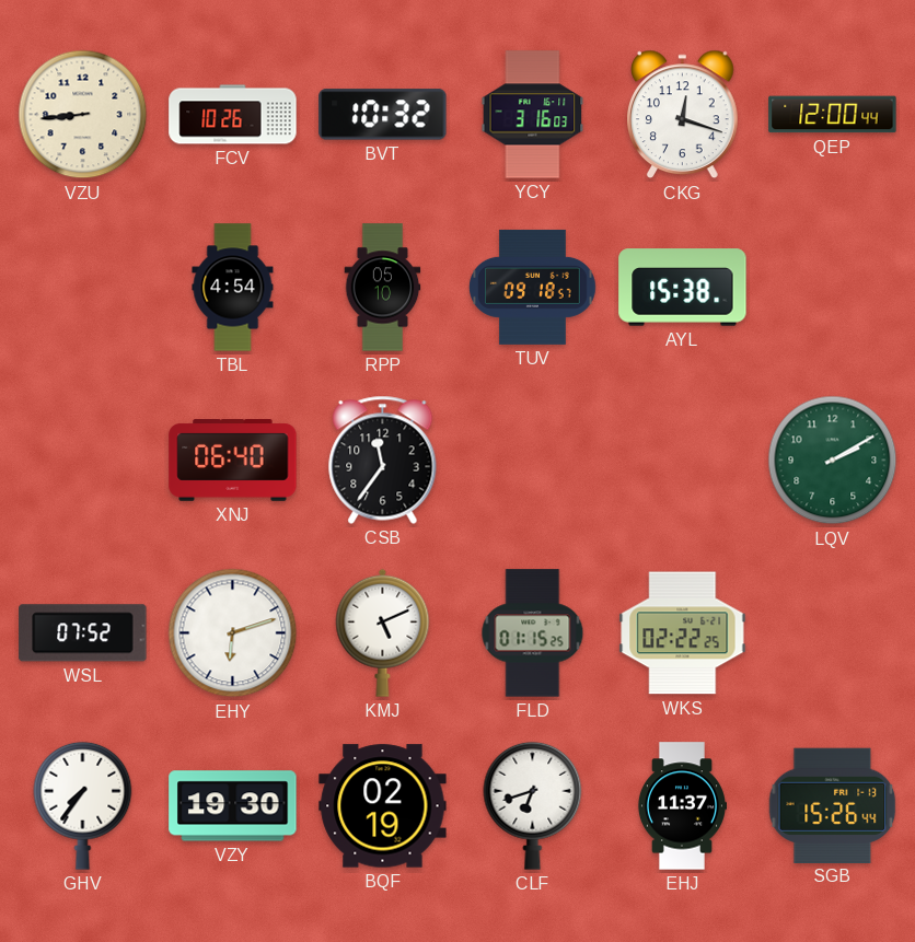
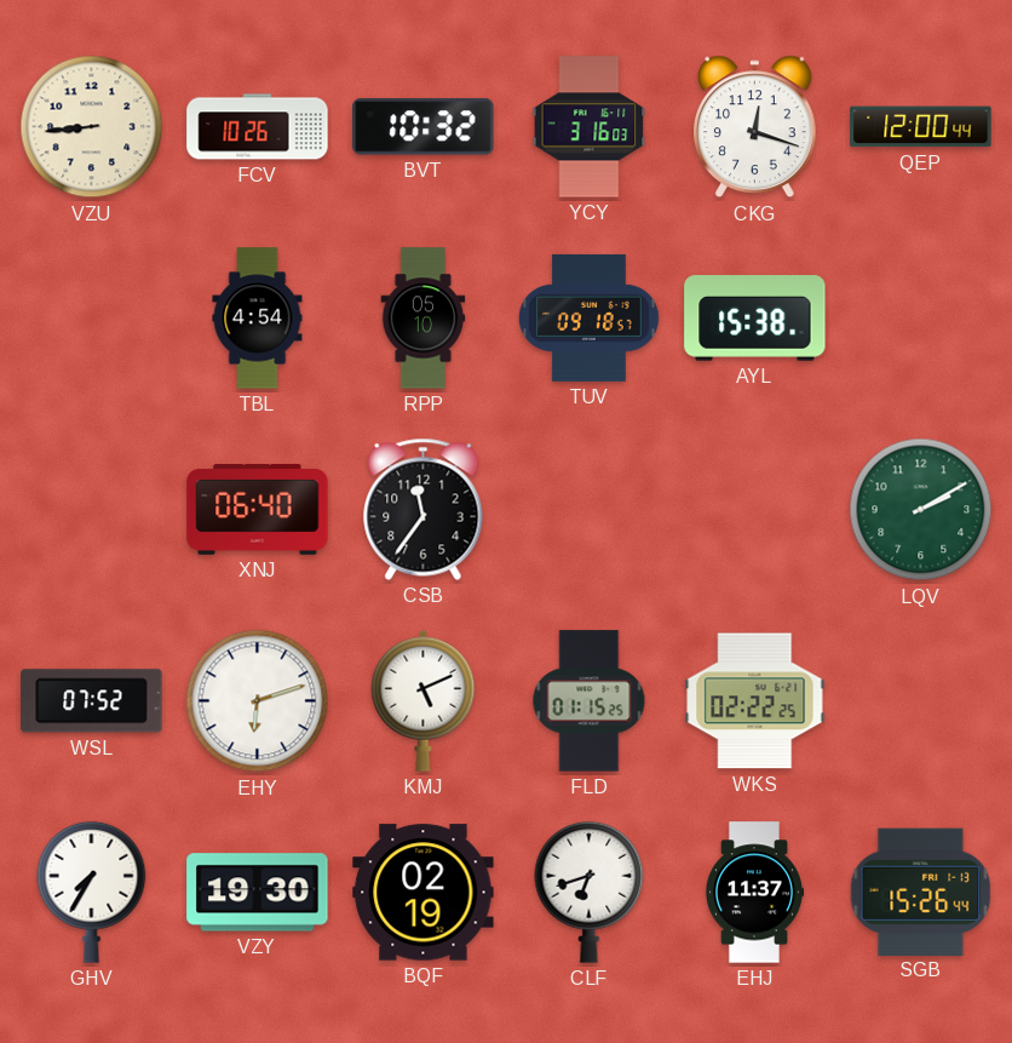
GHV: 7:36 -> 7:35
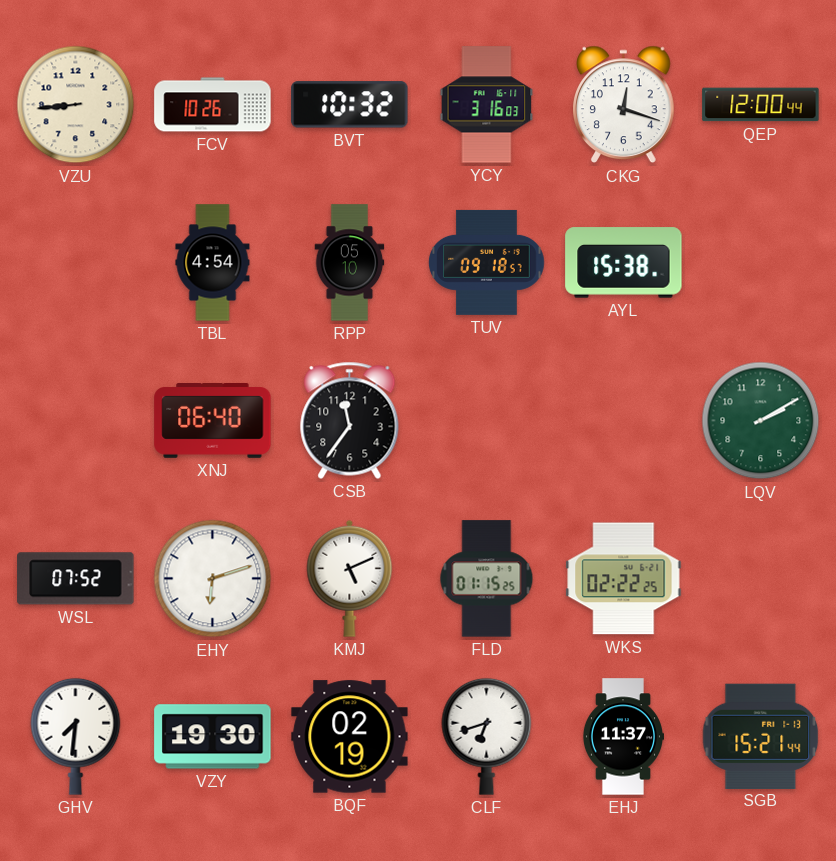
GHV: 7:35 -> 7:31
SGB: 15:26 -> 15:21
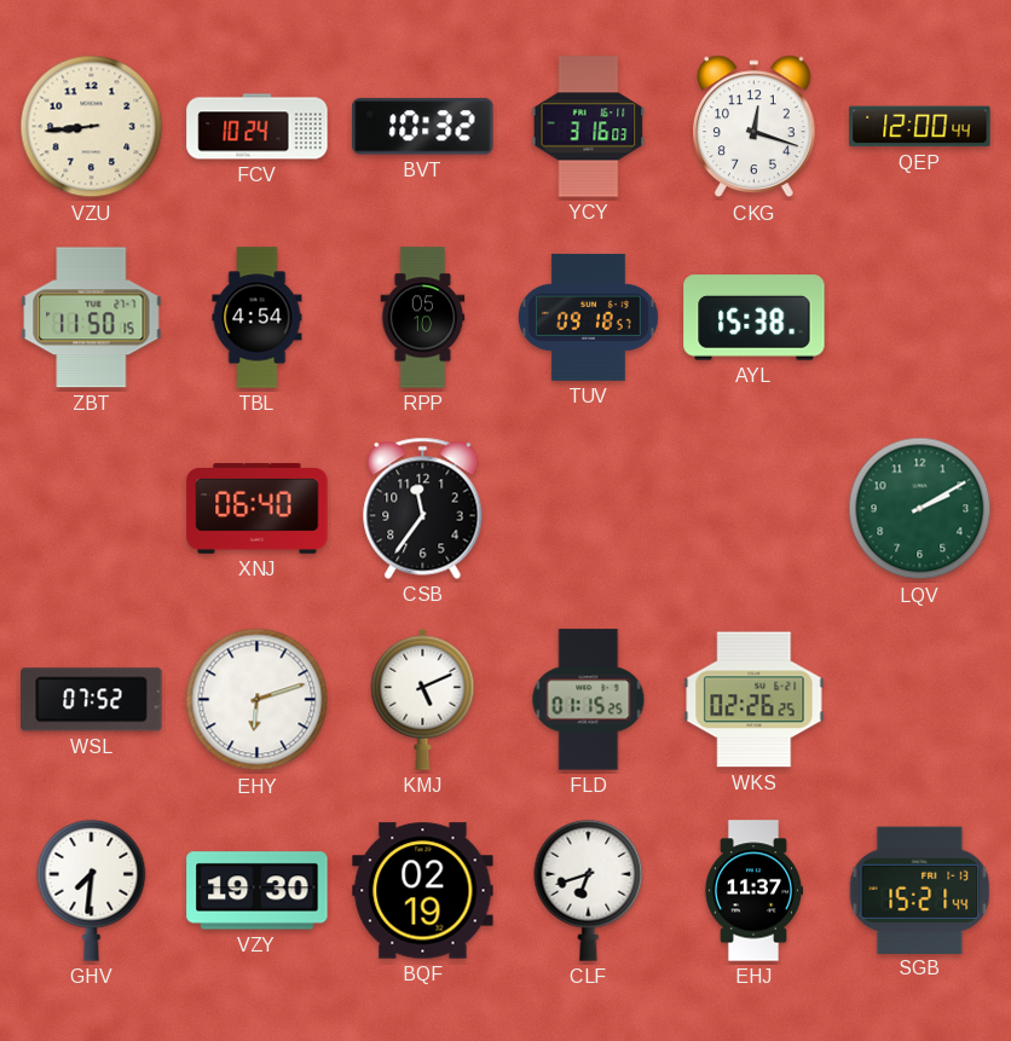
FCV: 10:26 -> 10:24
ZBT: none -> 11:50
WKS: 02:22 -> 02:26
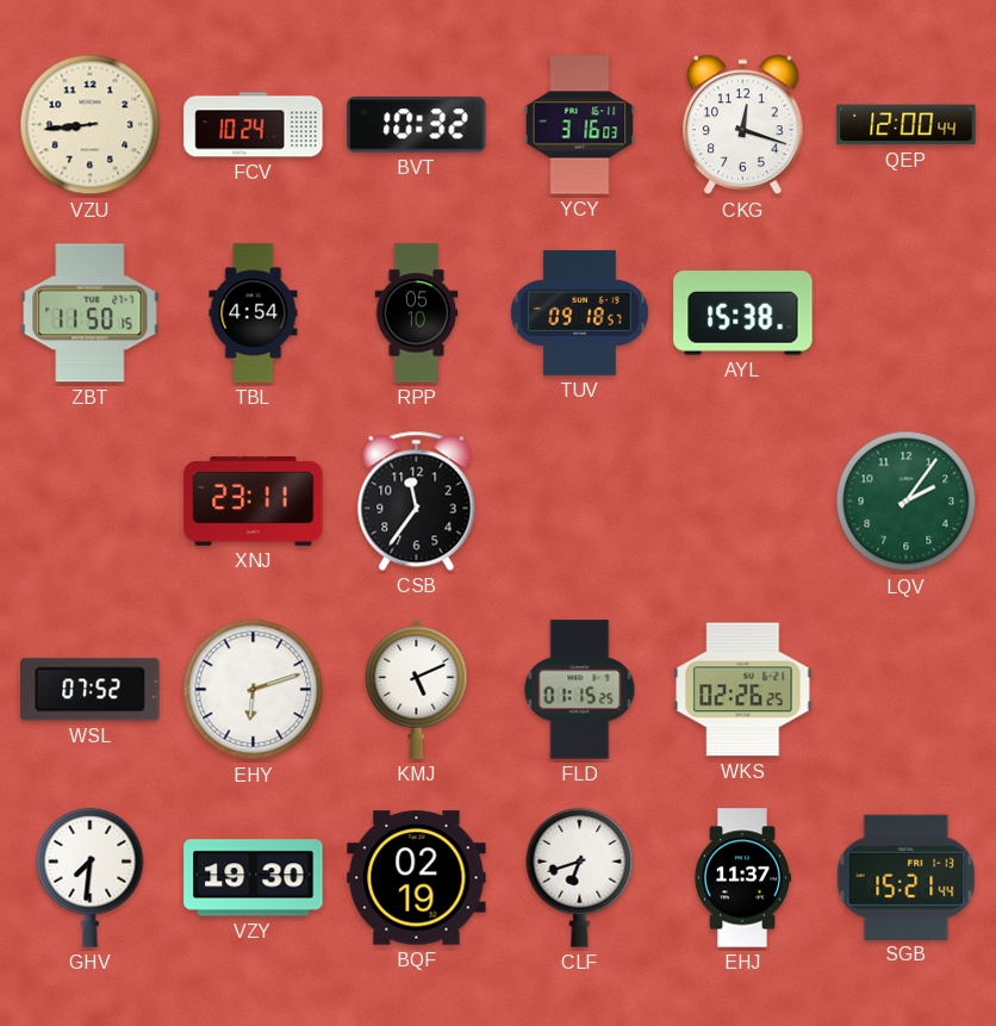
XNJ: 06:40 -> 23:11
LQV: 2:10 -> 2:06
